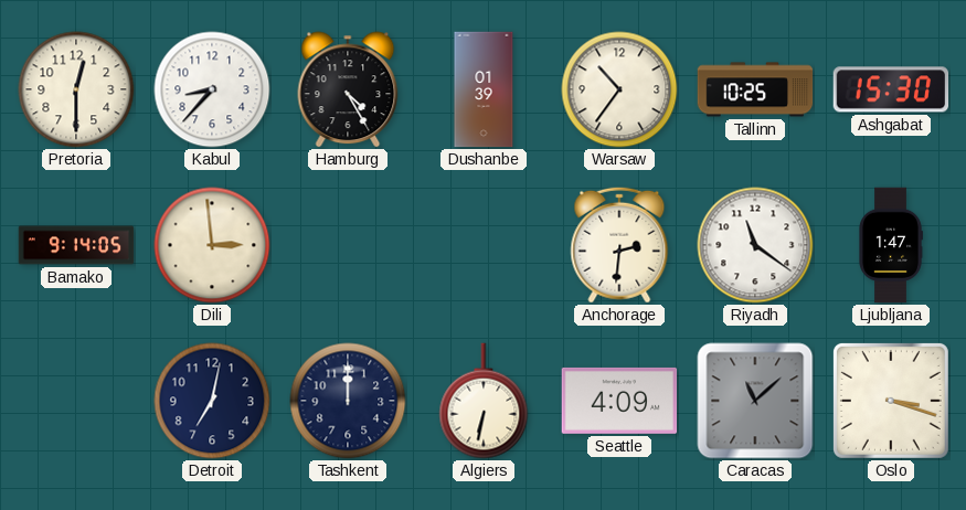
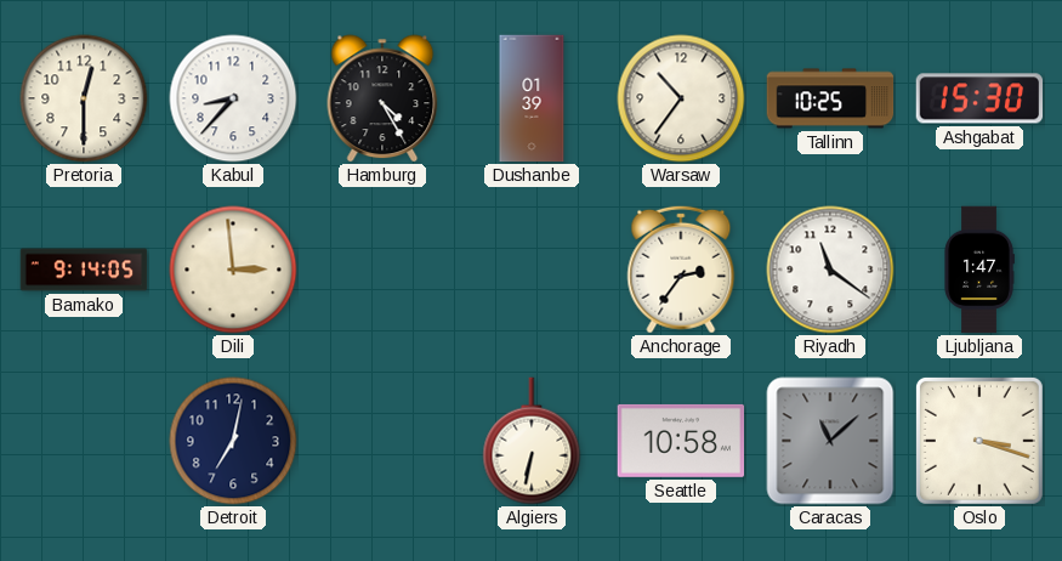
Anchorage: 2:31 -> 2:36
Tashkent: 12:00 -> none
Seattle: 4:09 -> 10:58
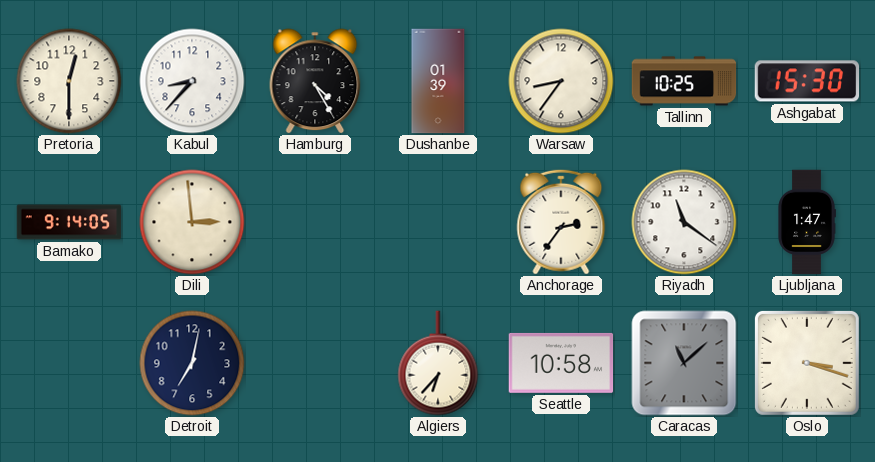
Warsaw: 10:36 -> 8:36
Algiers: 6:32 -> 6:37
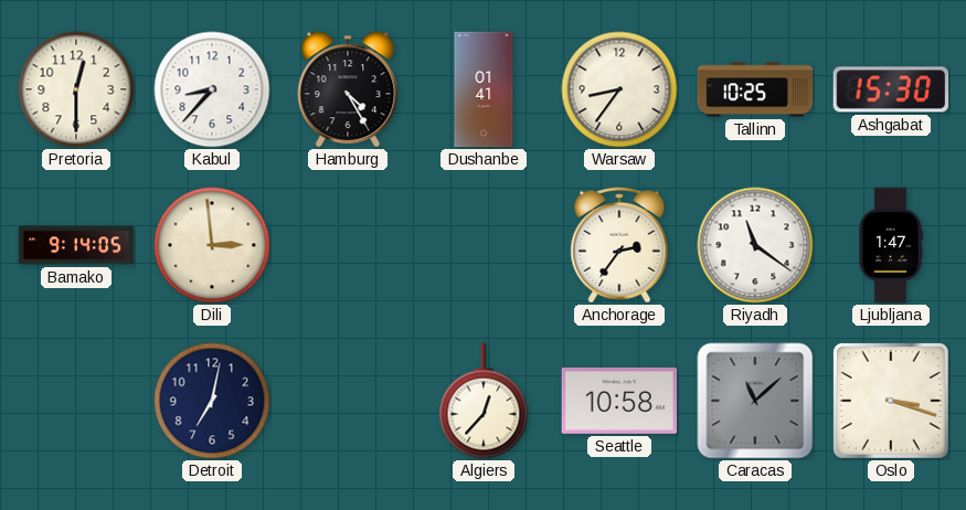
Dushanbe: 01:39 -> 01:41
Algiers: 6:37 -> 12:37
